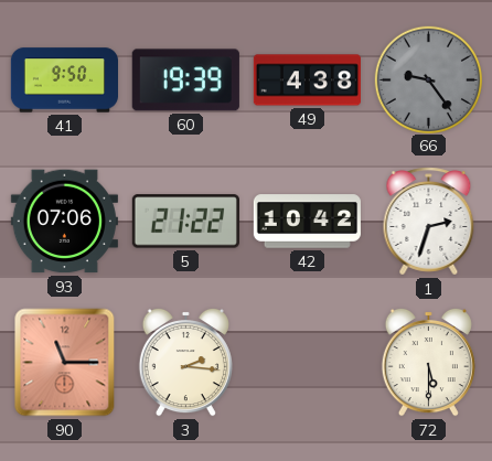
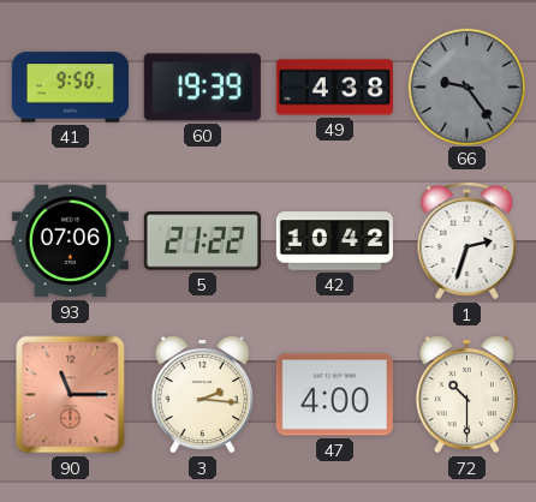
47: none -> 4:00
72: 5:30 -> 10:30
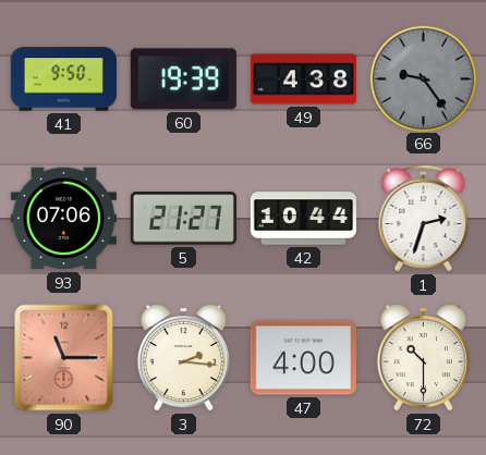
5: 21:22 -> 21:27
42: 10:42 -> 10:44
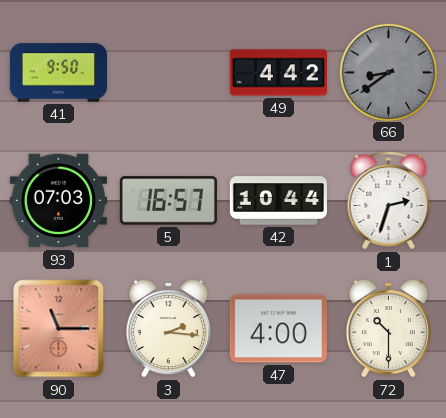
60: 19:39 -> none
49: 4:38 -> 4:42
66: 9:24 -> 8:39
93: 07:06 -> 07:03
5: 21:27 -> 16:57
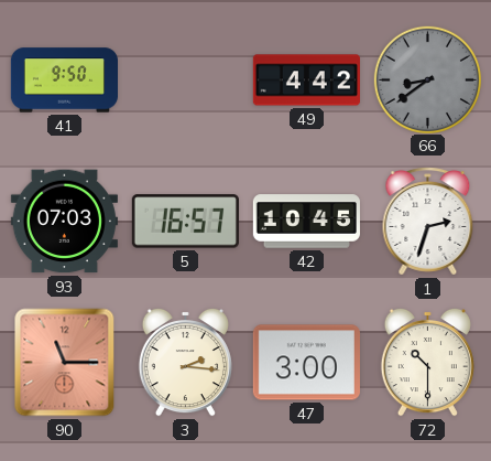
42: 10:44 -> 10:45
47: 4:00 -> 3:00
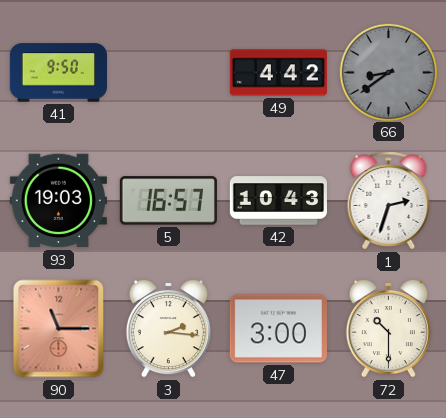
93: 07:03 -> 19:03
42: 10:45 -> 10:43
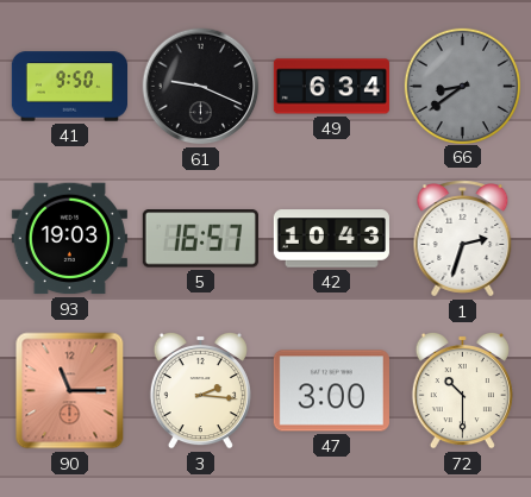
61: none -> 9:19
49: 4:42 -> 6:34
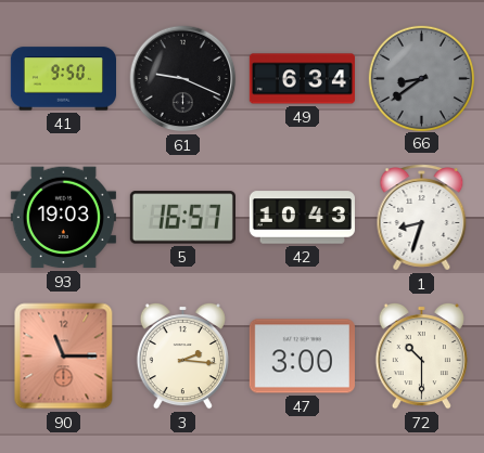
1: 2:33 -> 8:33
